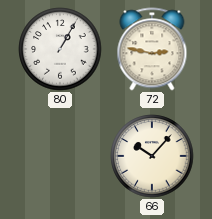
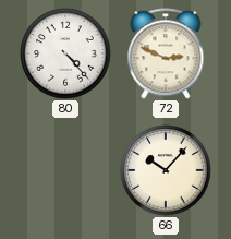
80: 1:05 -> 4:23
72: 2:47 -> 2:49
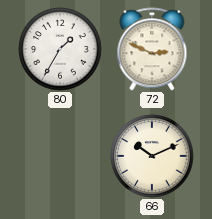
80: 4:23 -> 1:35
66: 10:07 -> 10:11
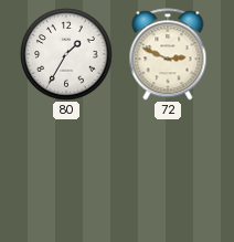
66: 10:11 -> none
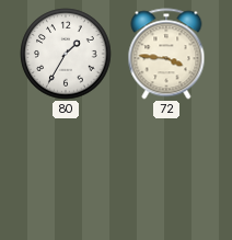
72: 2:49 -> 3:46
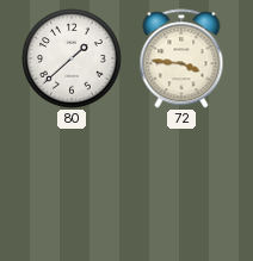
80: 1:35 -> 1:38
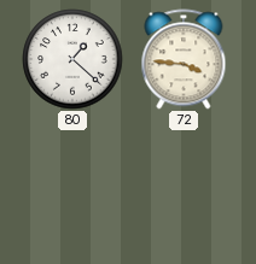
80: 1:38 -> 1:22
